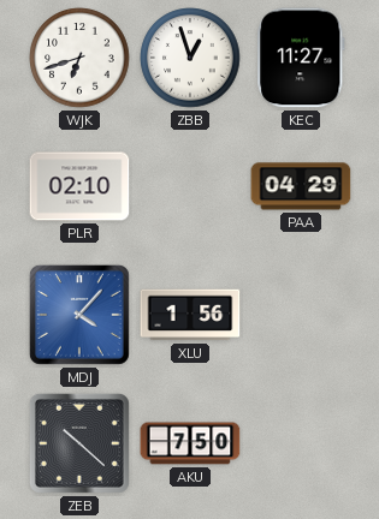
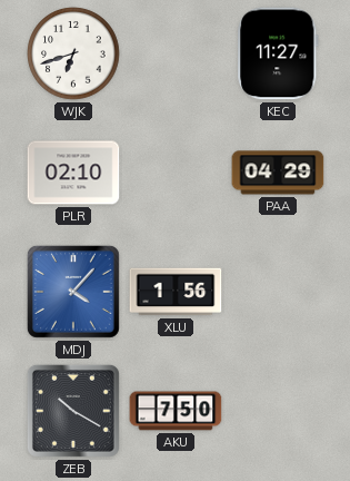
ZBB: 12:57 -> none
ZEB: 10:22 -> 10:20
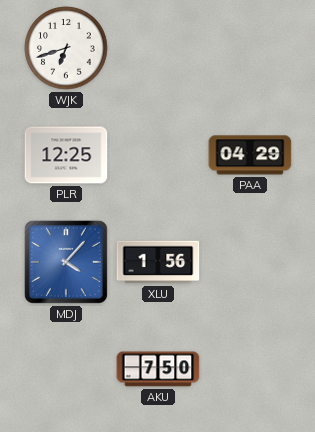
KEC: 11:27 -> none
PLR: 02:10 -> 12:25
ZEB: 10:20 -> none
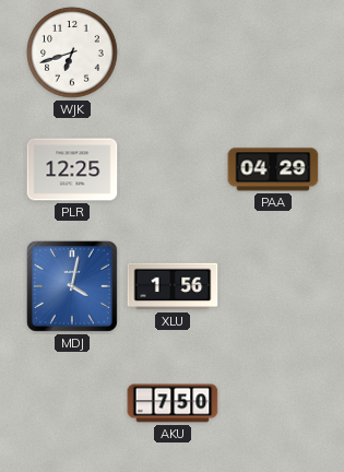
MDJ: 4:07 -> 4:02
